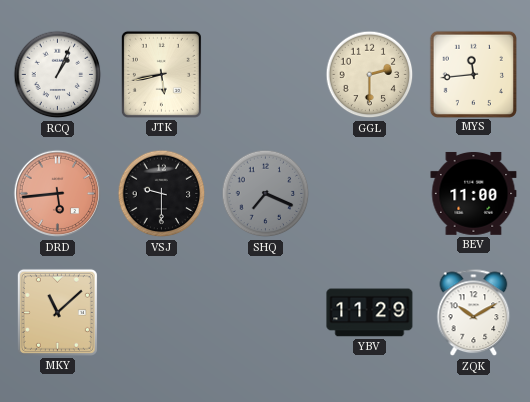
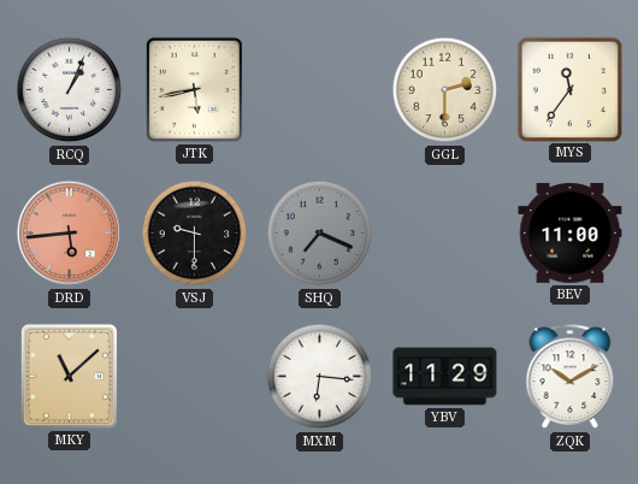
MYS: 11:44 -> 11:36
MXM: none -> 6:16
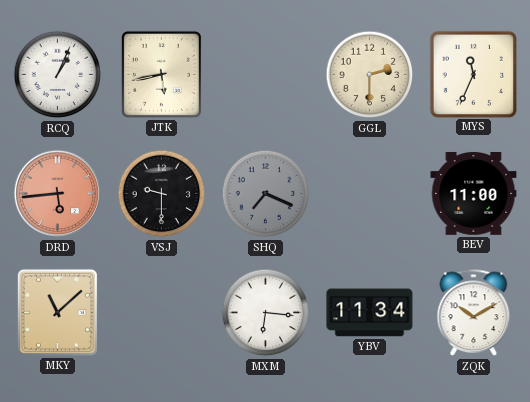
MYS: 11:36 -> 11:34
YBV: 11:29 -> 11:34
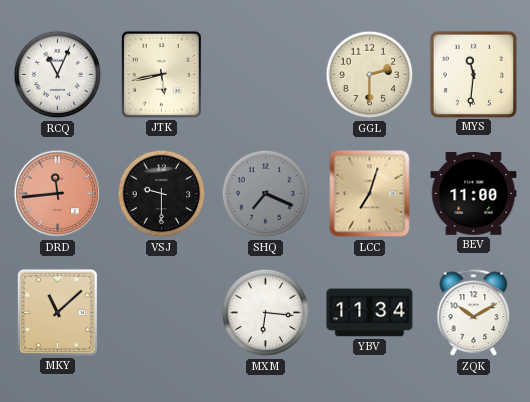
RCQ: 1:04 -> 11:04
MYS: 11:34 -> 11:31
DRD: 5:44 -> 11:44
LCC: none -> 7:03
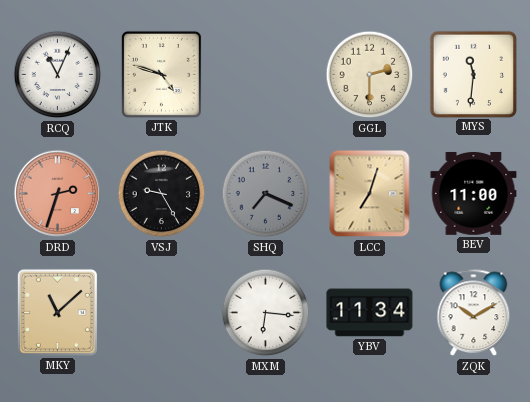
JTK: 5:43 -> 4:48
DRD: 11:44 -> 2:33
VSJ: 9:30 -> 9:25
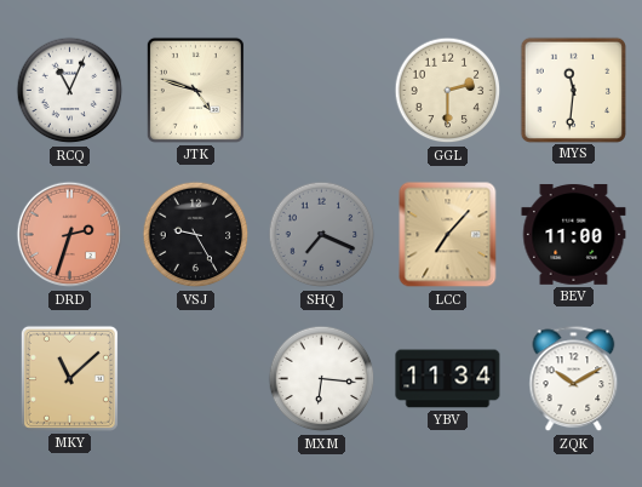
LCC: 7:03 -> 7:07
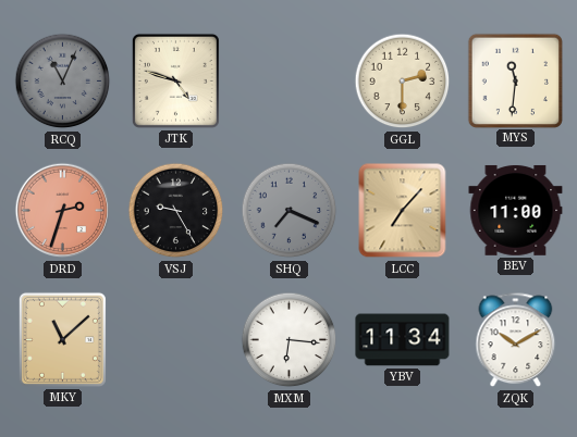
RCQ dial: white -> grey
